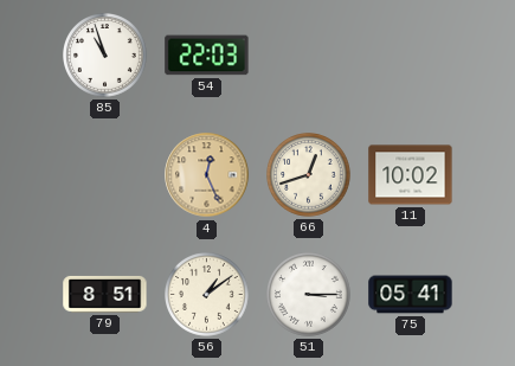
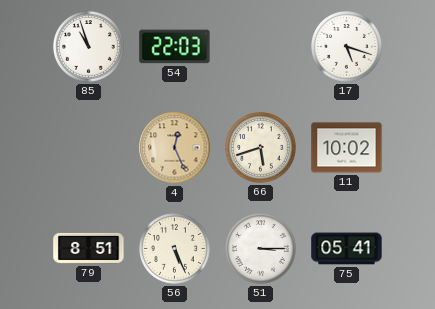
17: none -> 5:18
66: 12:42 -> 5:42
56: 1:09 -> 5:26
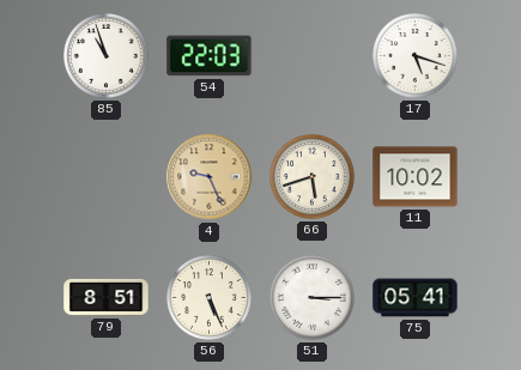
4: 12:26 -> 9:26
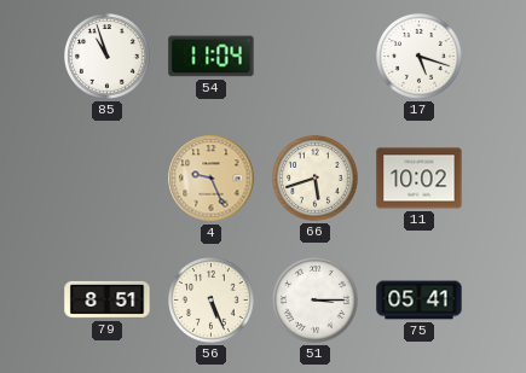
54: 22:03 -> 11:04
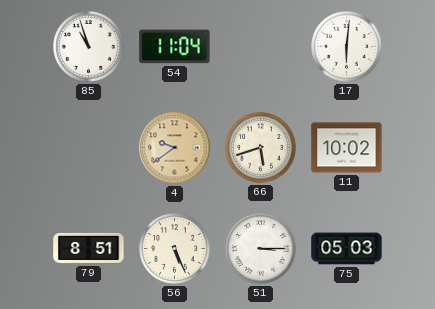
17: 5:18 -> 6:01
4: 9:26 -> 9:39
75: 05:41 -> 05:03
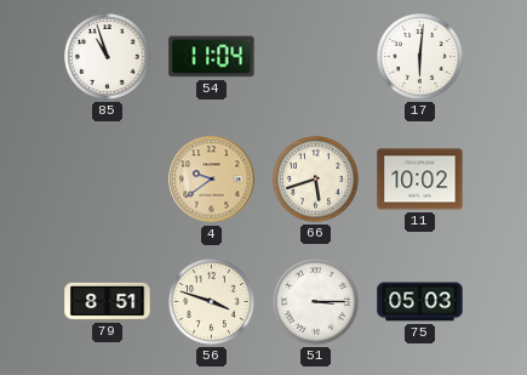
56: 5:26 -> 3:48
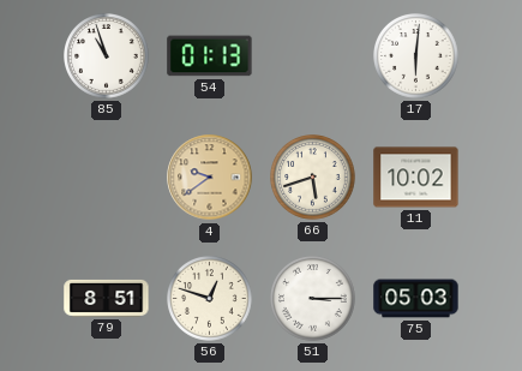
54: 11:04 -> 01:13
56: 3:48 -> 12:48
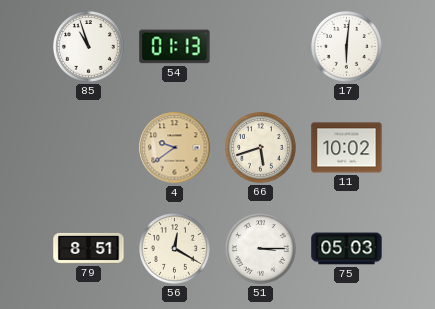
56: 12:48 -> 12:20
